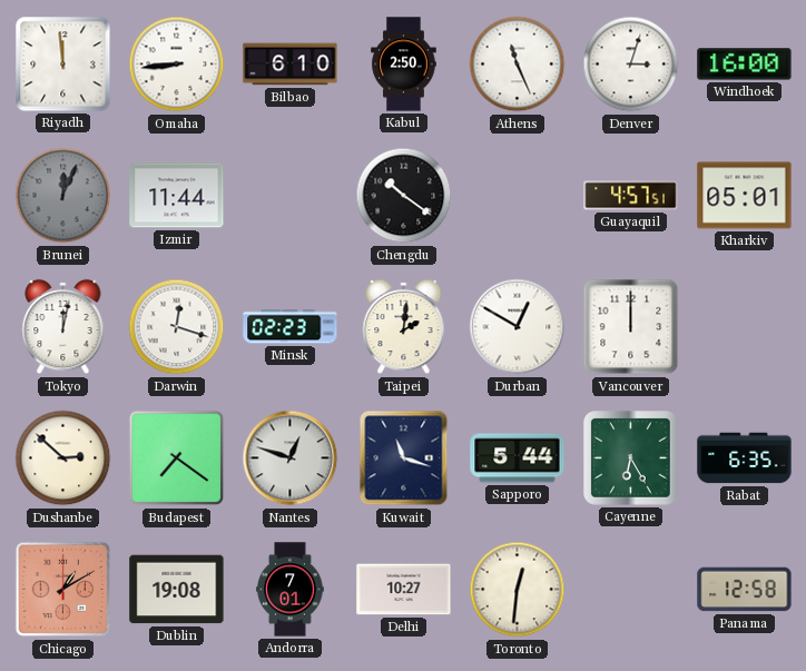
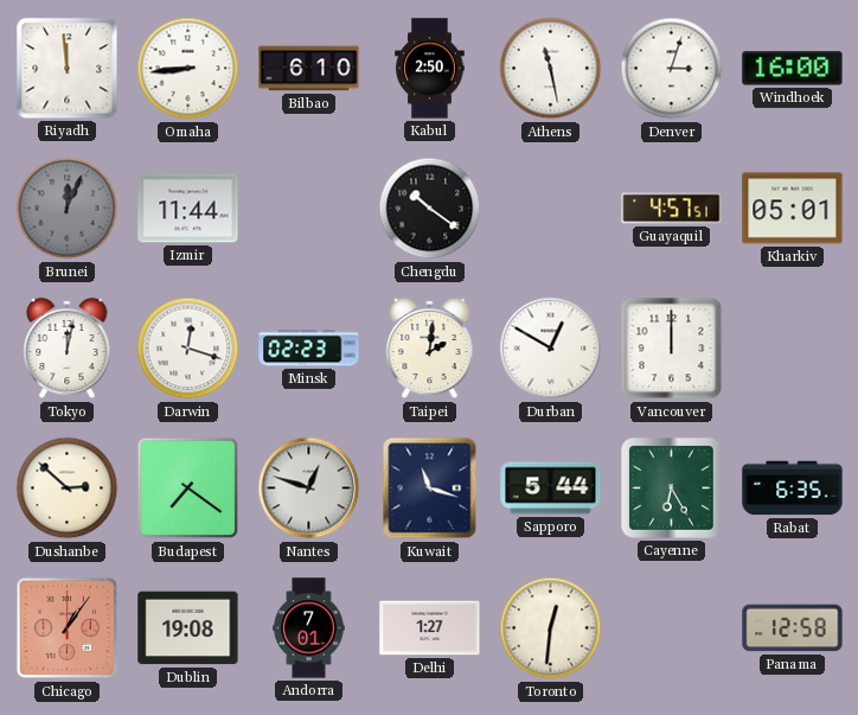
Athens: 11:26 -> 11:28
Chicago: 1:10 -> 1:06
Delhi: 10:27 -> 1:27
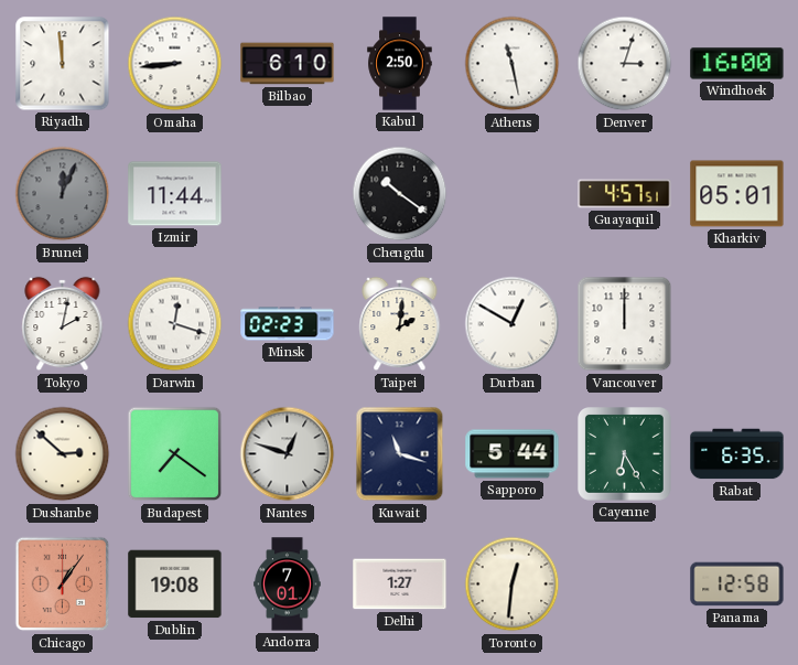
Tokyo: 12:02 -> 2:02
